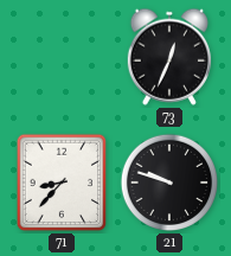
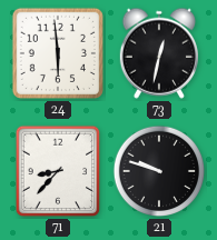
24: none -> 5:59
73: 12:34 -> 12:32
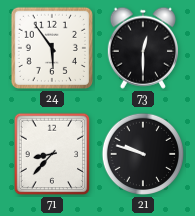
24: 5:59 -> 5:54
73: 12:32 -> 12:30
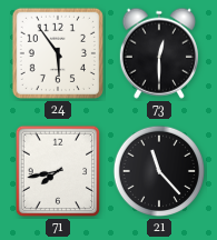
71: 8:37 -> 7:43
21: 9:48 -> 11:23
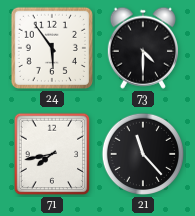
73: 12:30 -> 4:30
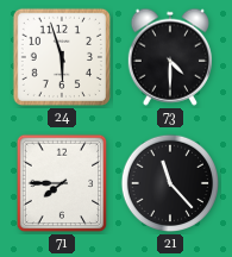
24: 5:54 -> 5:57
71: 7:43 -> 7:45
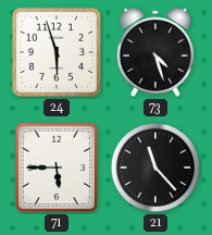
73: 4:30 -> 4:27
71: 7:45 -> 5:45
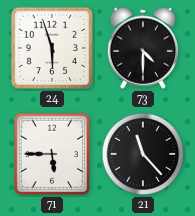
73: 4:27 -> 4:30
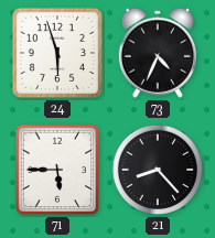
73: 4:30 -> 4:34
21: 11:23 -> 8:23
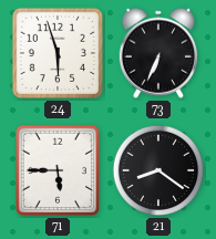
73: 4:34 -> 6:34
21: 8:23 -> 8:21
